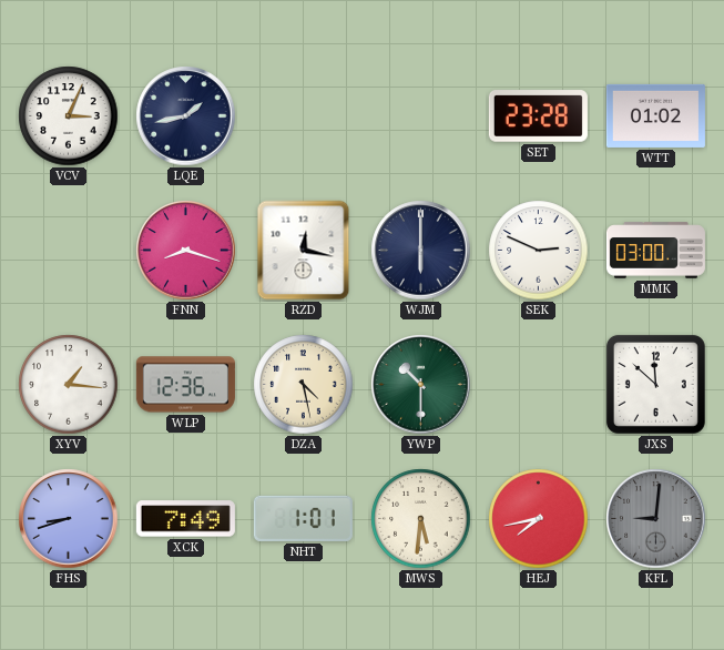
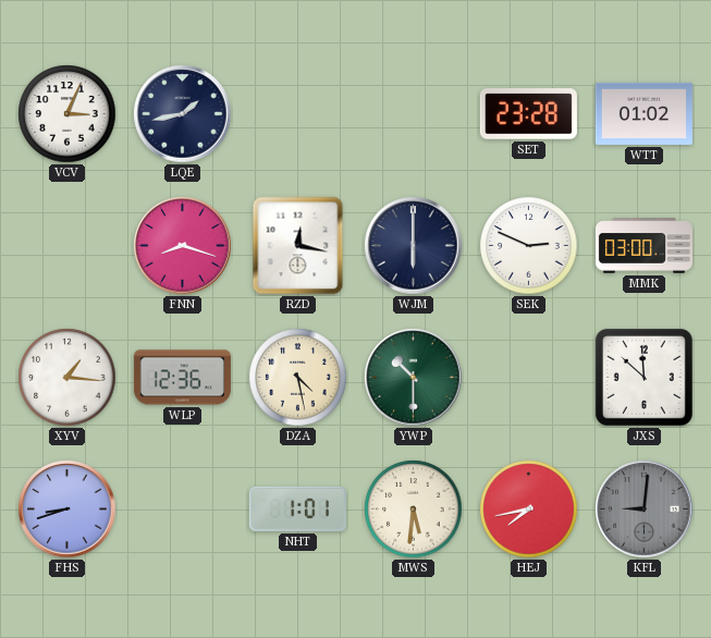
XCK: 7:49 -> none
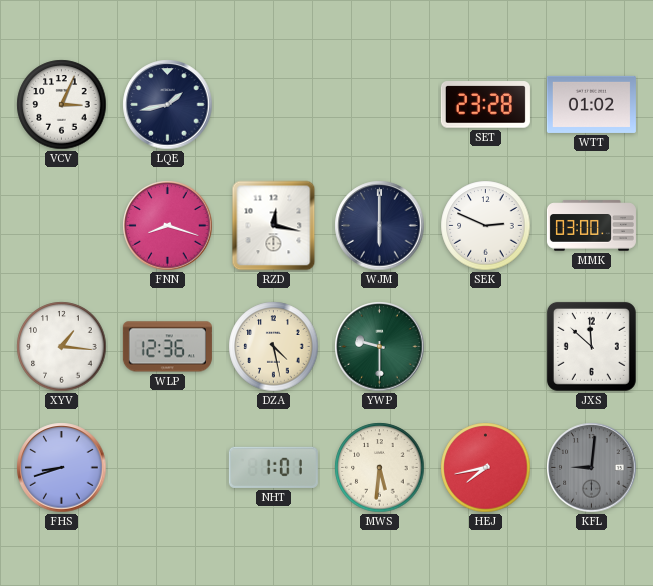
YWP: 10:30 -> 9:30
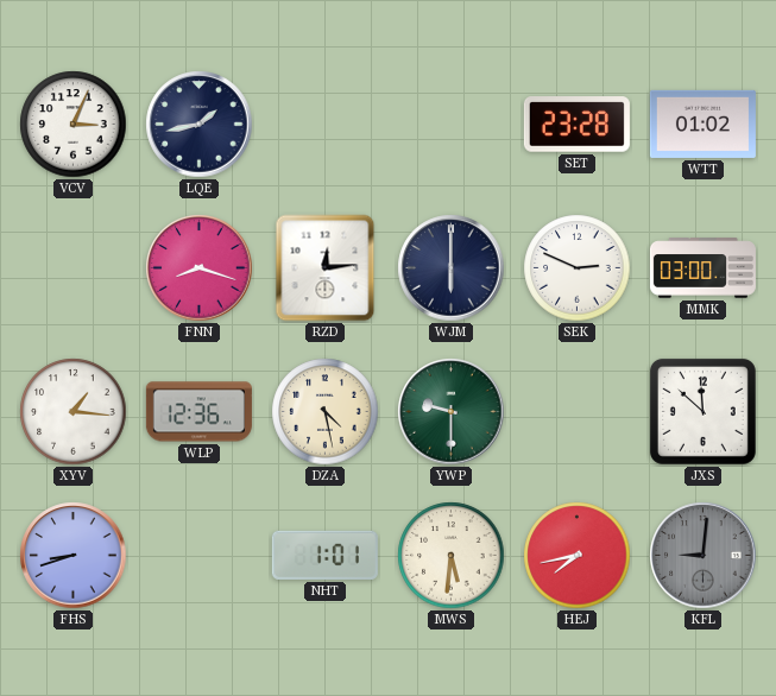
RZD: 12:17 -> 12:14
